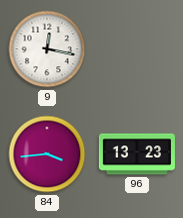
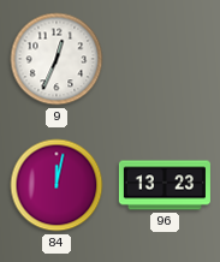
9: 12:17 -> 12:34
84: 3:44 -> 12:02
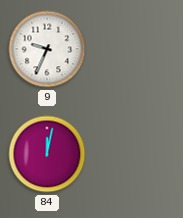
9: 12:34 -> 9:34
96: 13:23 -> none
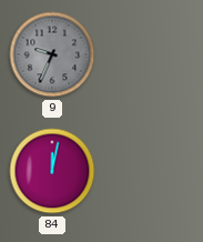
9 dial: white -> grey
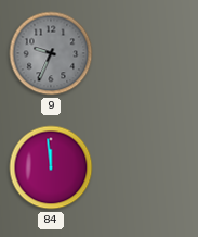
84: 12:02 -> 11:59
